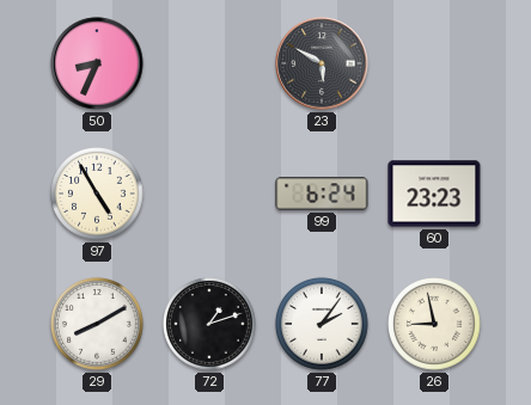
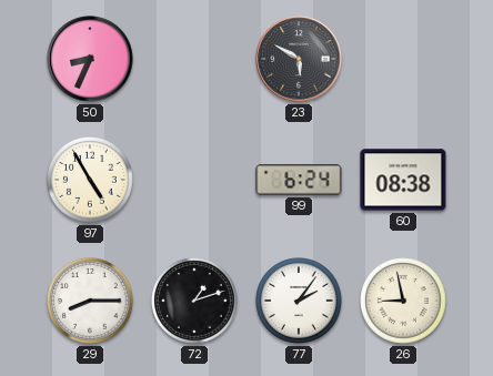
60: 23:23 -> 08:38
29: 8:10 -> 8:15
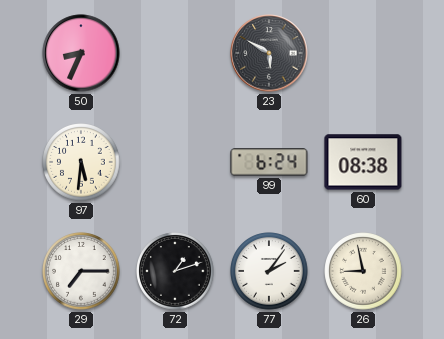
97: 4:55 -> 5:31
29: 8:15 -> 7:15
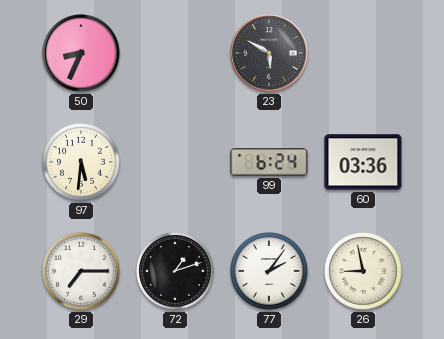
60: 08:38 -> 03:36
